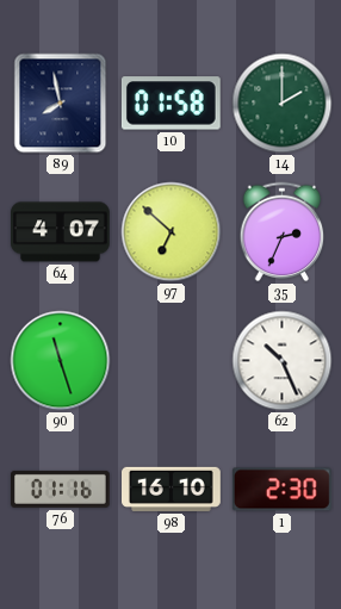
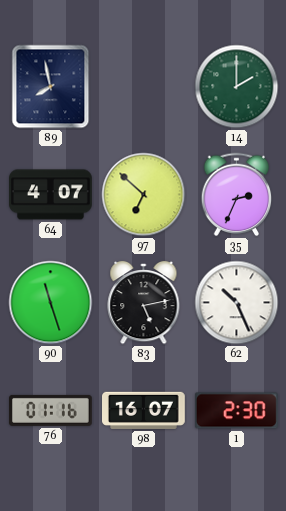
10: 01:58 -> none
83: none -> 5:13
98: 16:10 -> 16:07
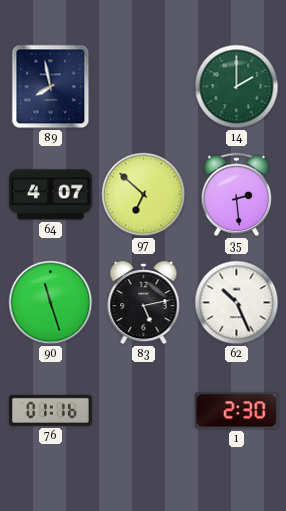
35: 2:34 -> 2:29
98: 16:07 -> none
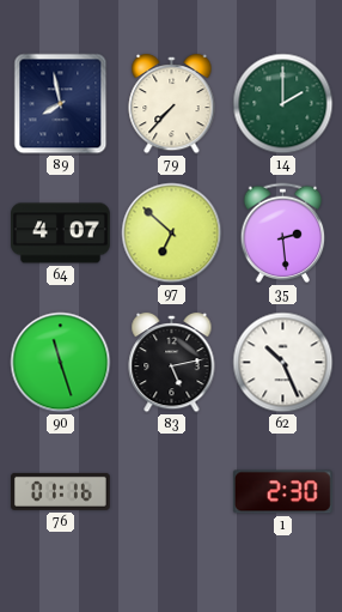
79: none -> 7:37
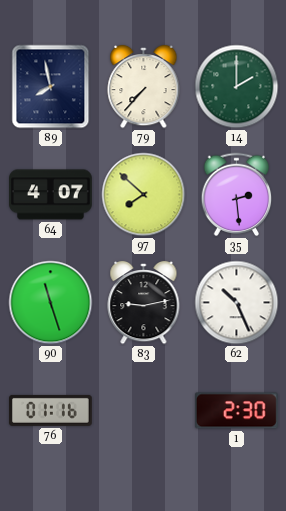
97: 6:52 -> 7:52
83: 5:13 -> 9:13
